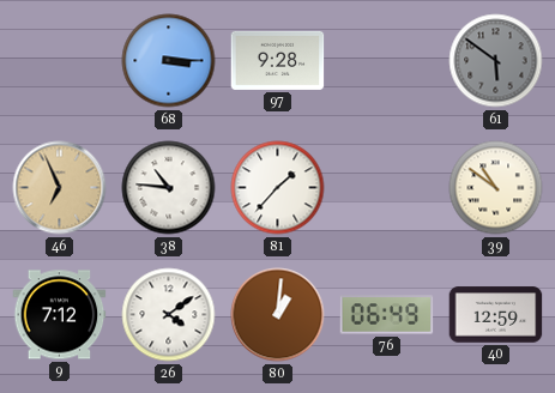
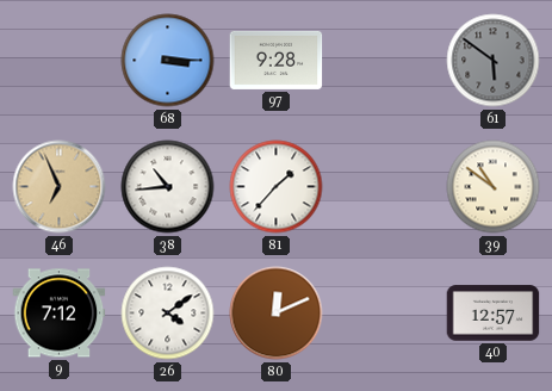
38: 10:46 -> 10:44
80: 1:01 -> 12:11
76: 06:49 -> none
40: 12:59 -> 12:57
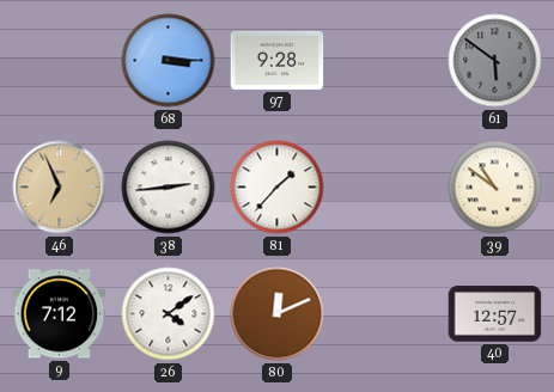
38: 10:44 -> 2:44
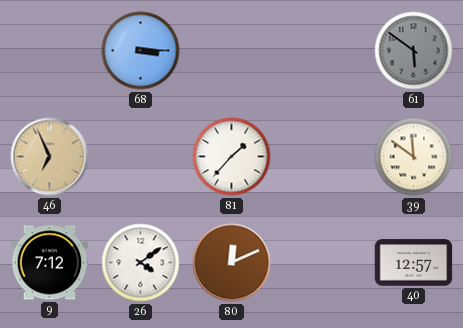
97: 9:28 -> none
38: 2:44 -> none
39: 10:51 -> 11:51
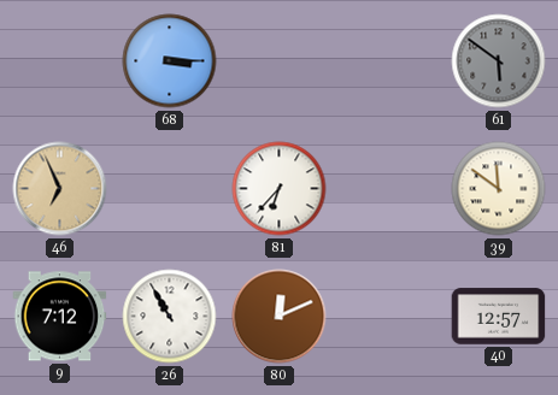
81: 1:37 -> 6:37
26: 4:09 -> 10:55
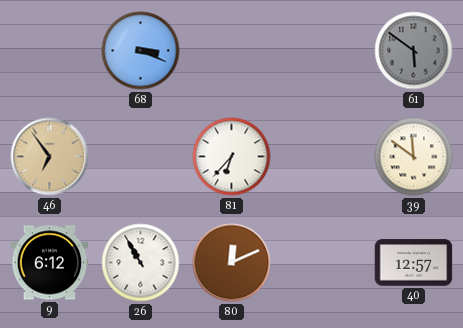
68: 3:15 -> 3:19
46: 6:56 -> 6:54
9: 7:12 -> 6:12
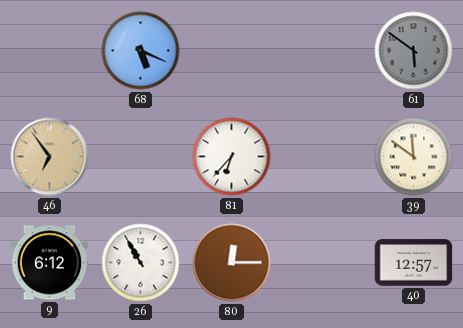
68: 3:19 -> 5:19
80: 12:11 -> 12:15
